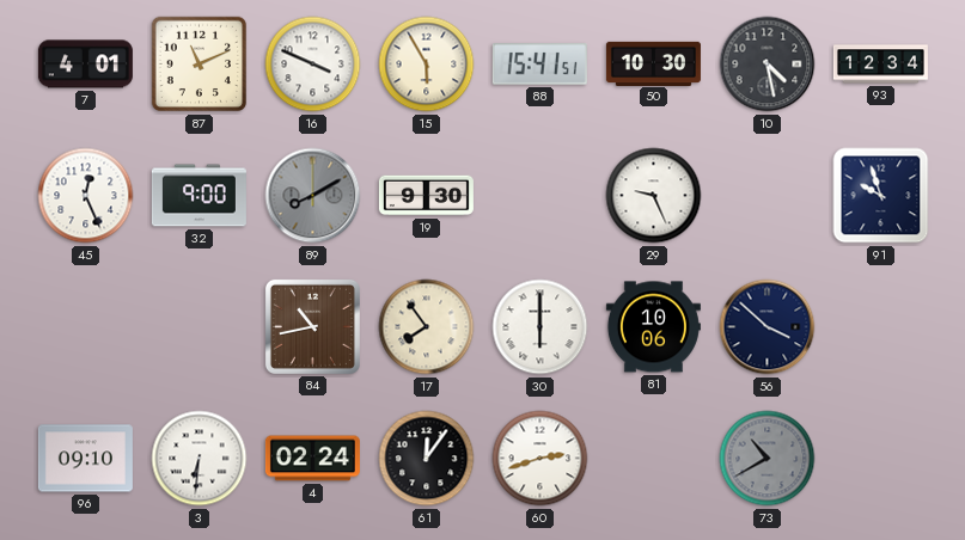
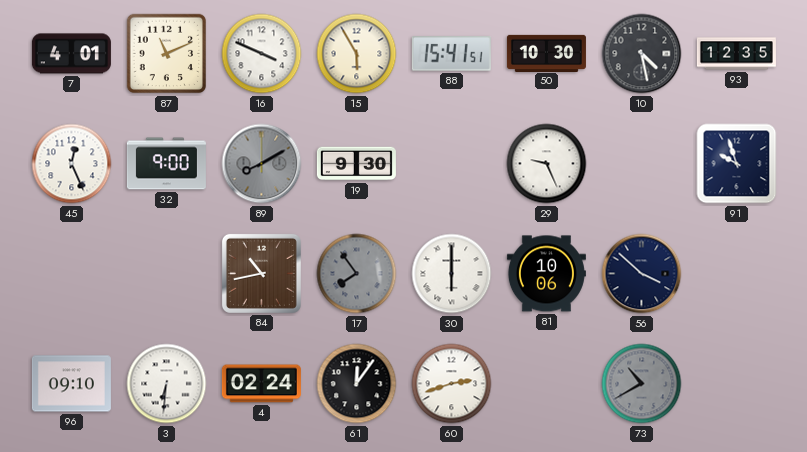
93: 12:34 -> 12:35
17 dial: cream -> grey
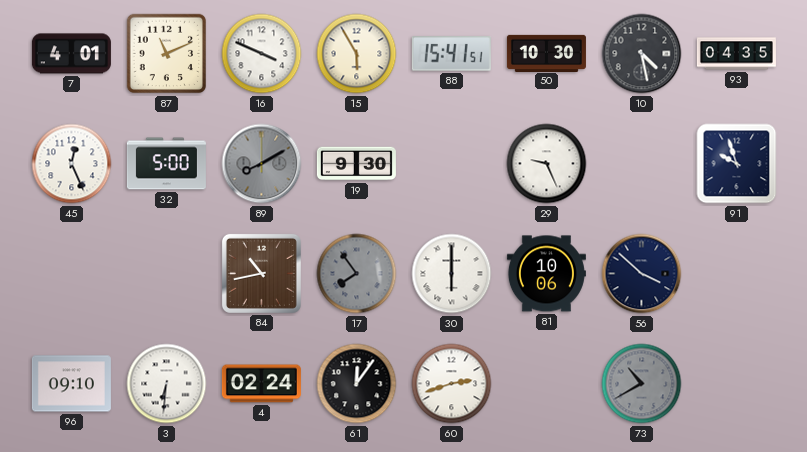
93: 12:35 -> 04:35
32: 9:00 -> 5:00
